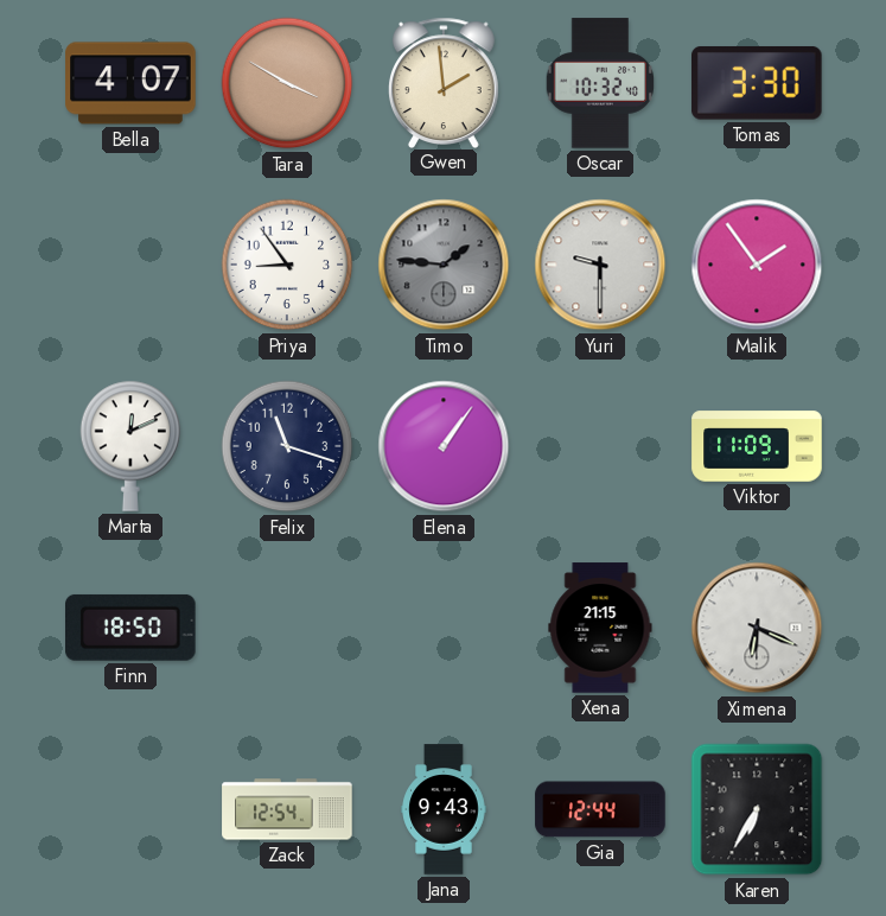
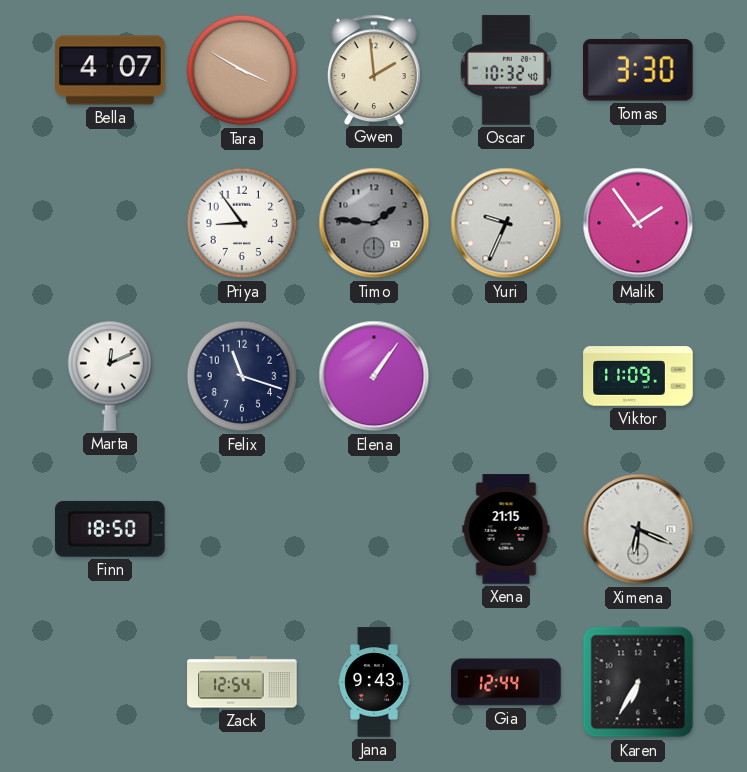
Yuri: 9:30 -> 9:34
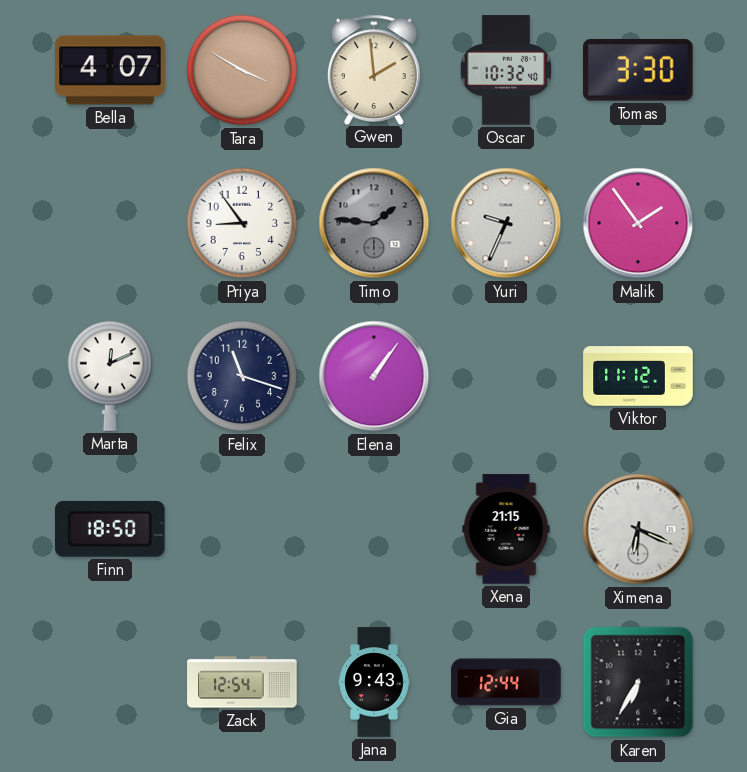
Viktor: 11:09 -> 11:12
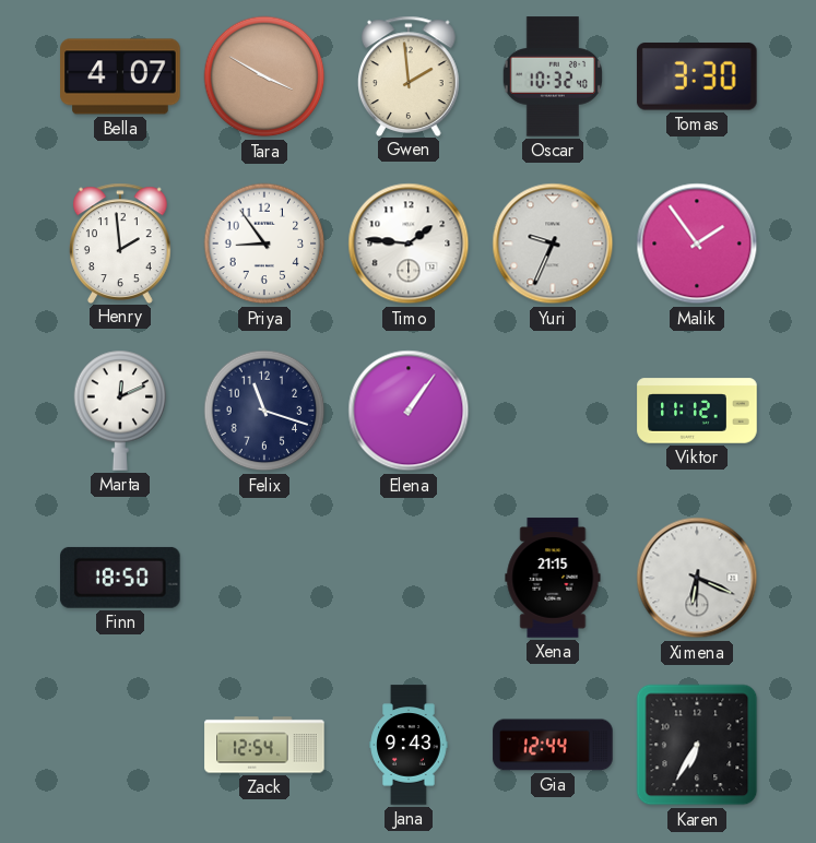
Henry: none -> 1:59
Timo dial: grey -> white
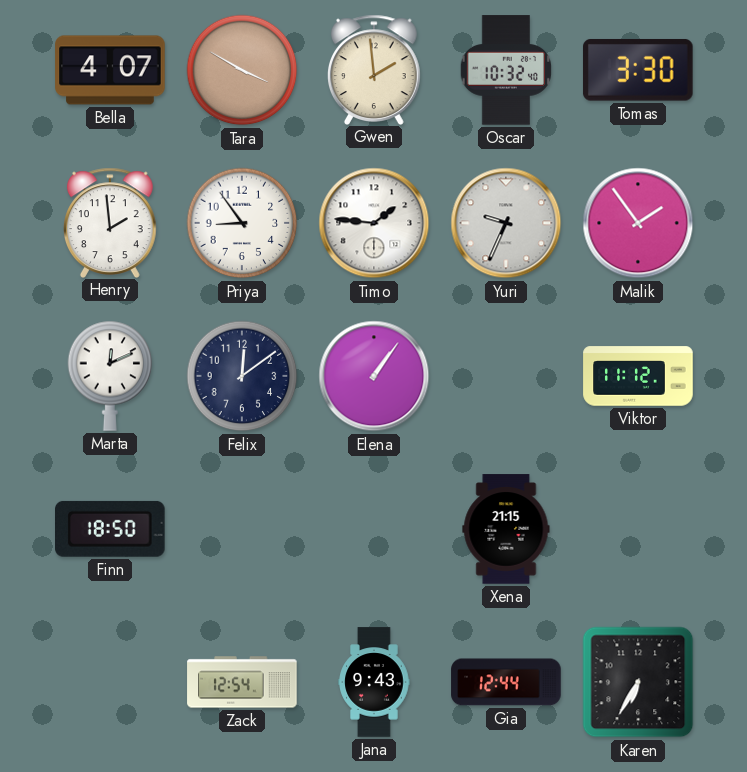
Felix: 11:18 -> 12:09
Ximena: 6:19 -> none
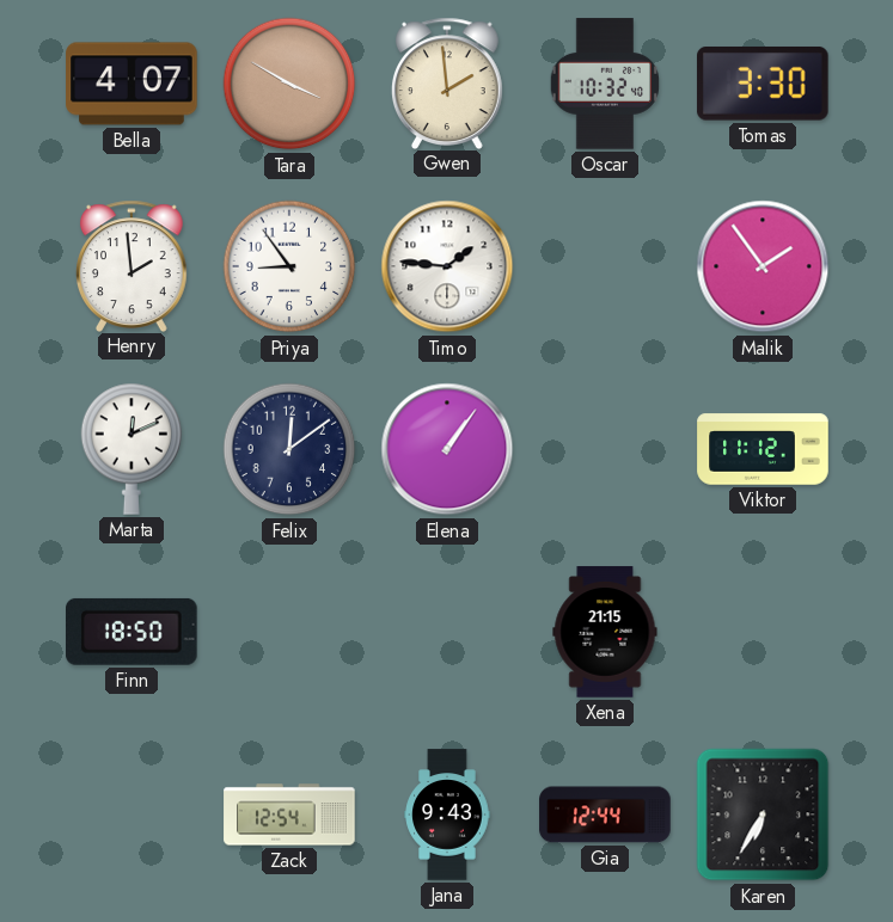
Yuri: 9:34 -> none
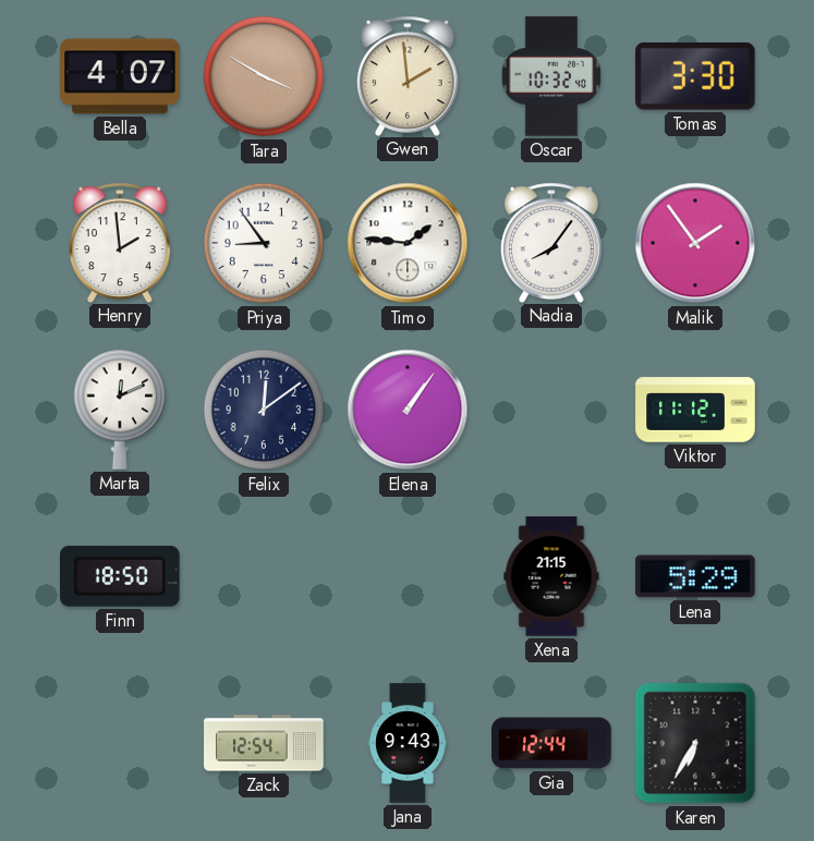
Nadia: none -> 8:06
Lena: none -> 5:29
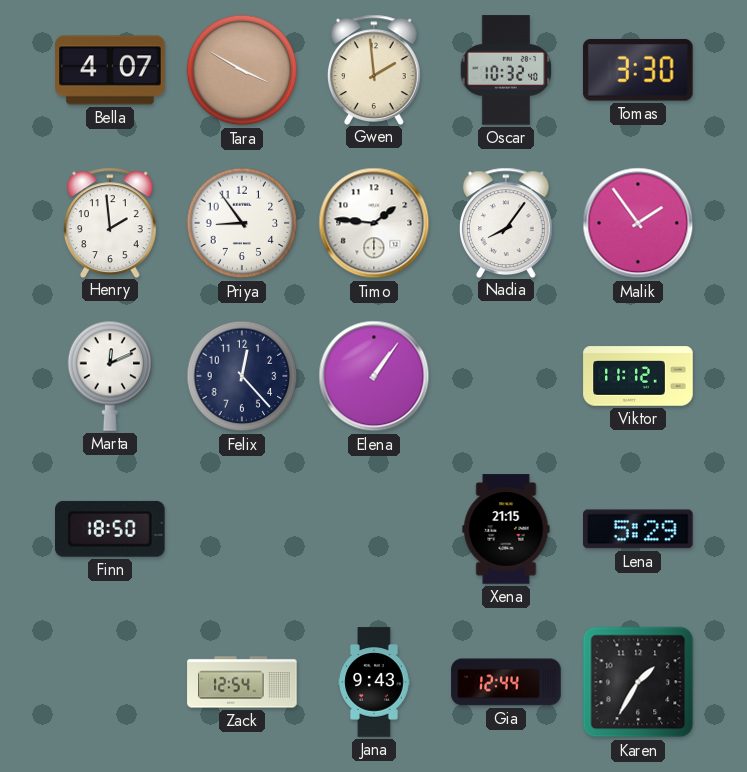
Felix: 12:09 -> 12:23
Karen: 6:35 -> 1:35
